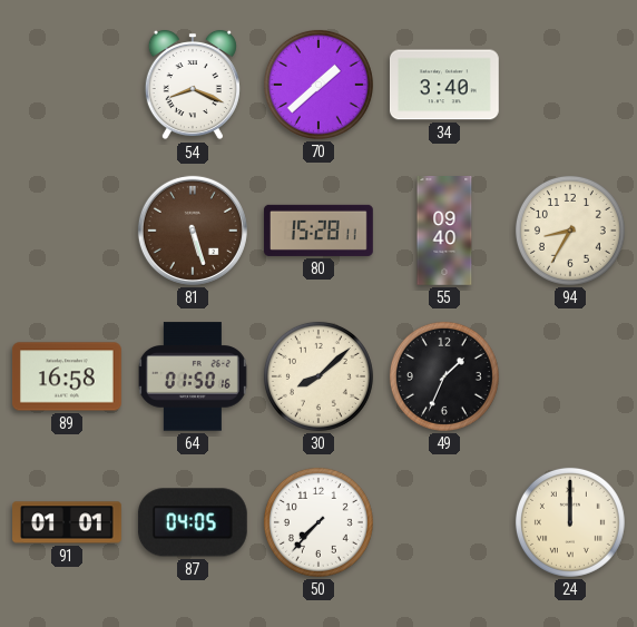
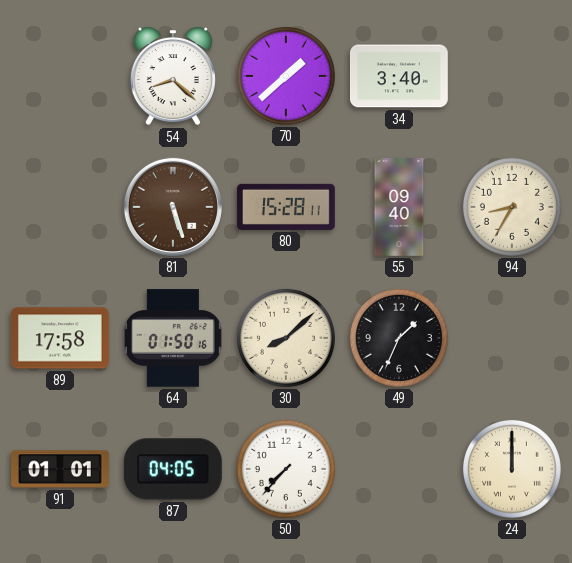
54: 8:19 -> 8:22
89: 16:58 -> 17:58
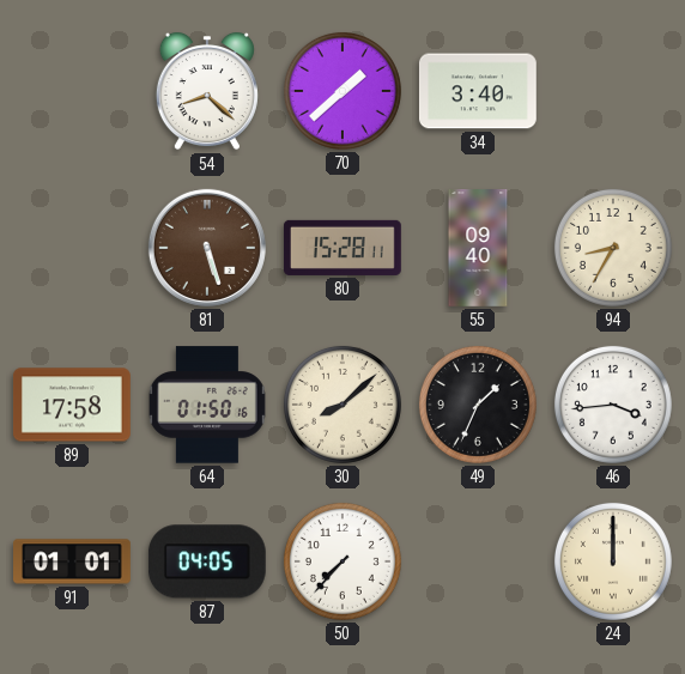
46: none -> 3:44
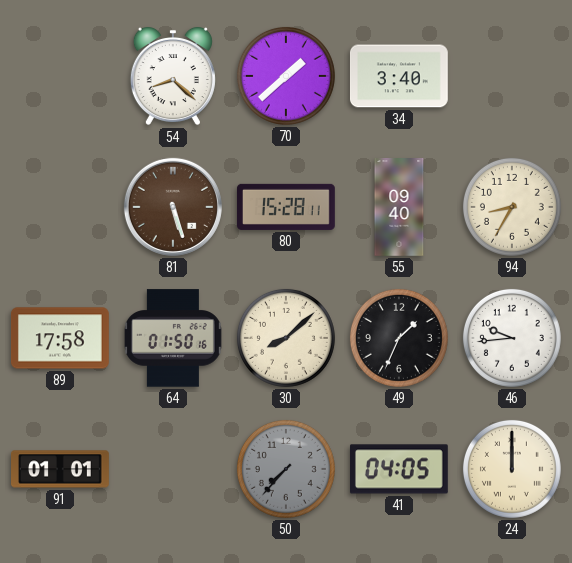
46: 3:44 -> 9:44
87: 04:05 -> none
50 dial: white -> grey
41: none -> 04:05
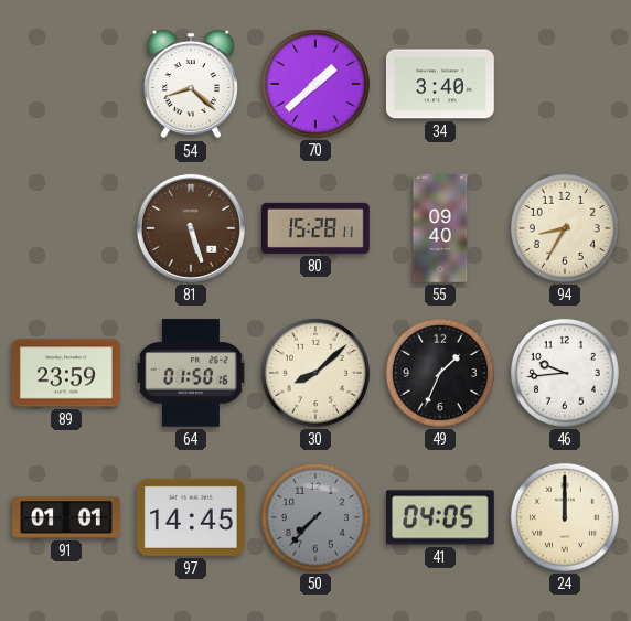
89: 17:58 -> 23:59
97: none -> 14:45
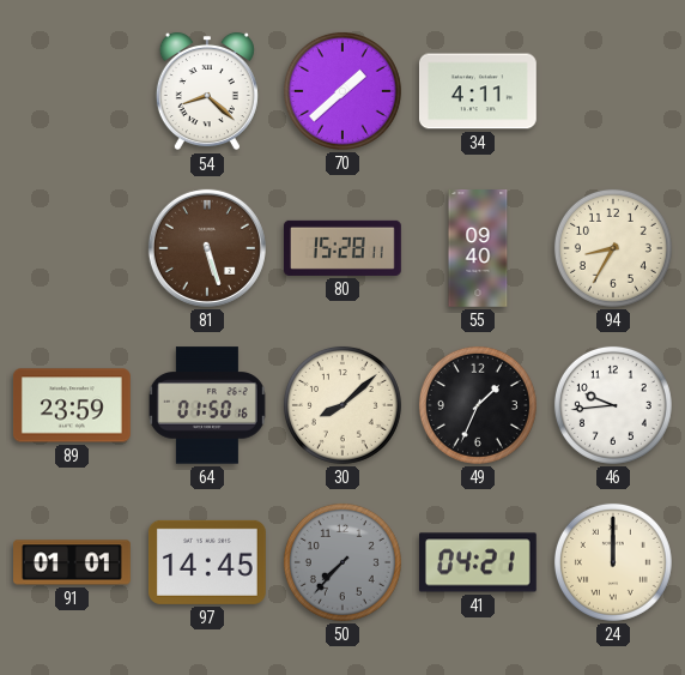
34: 3:40 -> 4:11
41: 04:05 -> 04:21
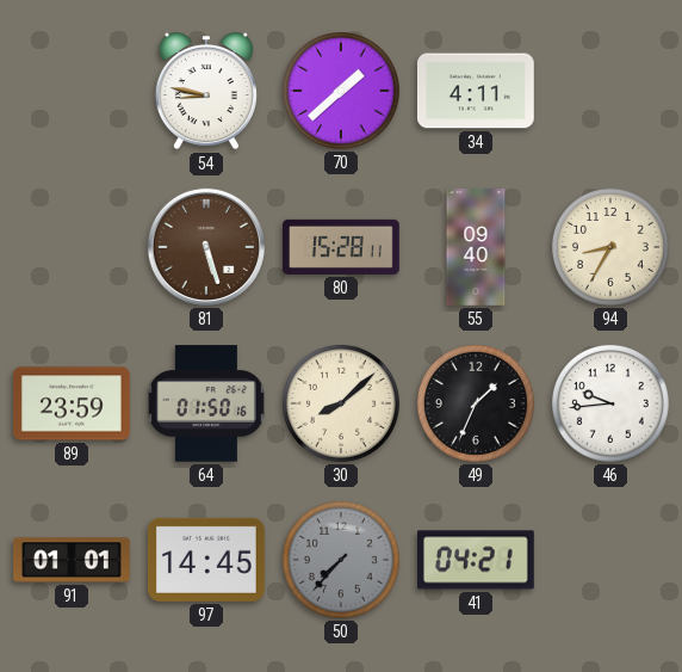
54: 8:22 -> 8:47
24: 12:00 -> none
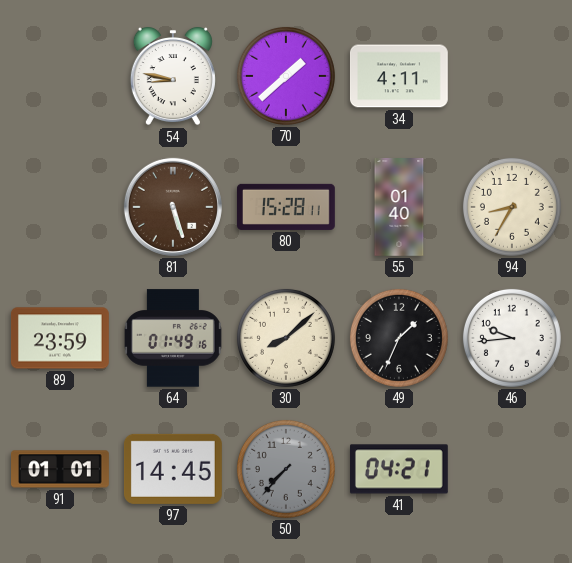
55: 09:40 -> 01:40
64: 01:50 -> 01:49
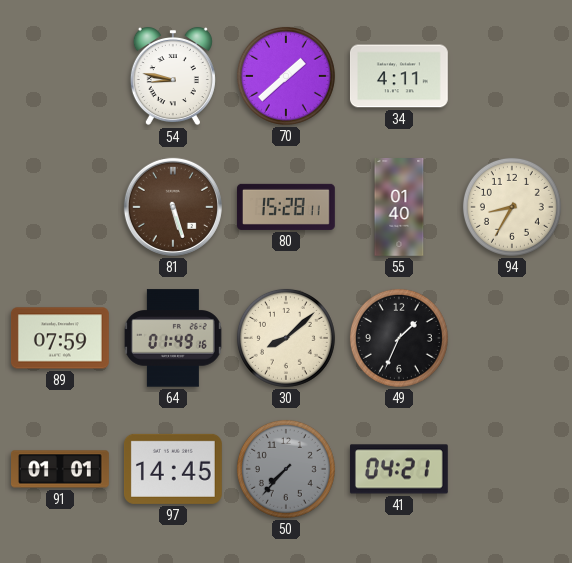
89: 23:59 -> 07:59
46: 9:44 -> none
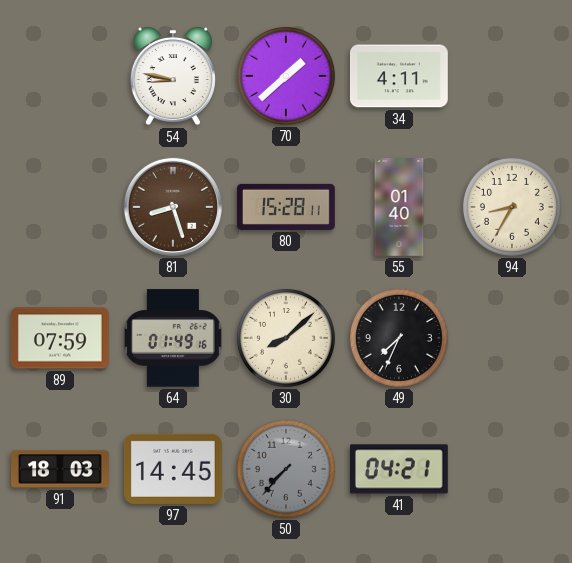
81: 5:27 -> 8:27
49: 1:34 -> 7:34
91: 01:01 -> 18:03
